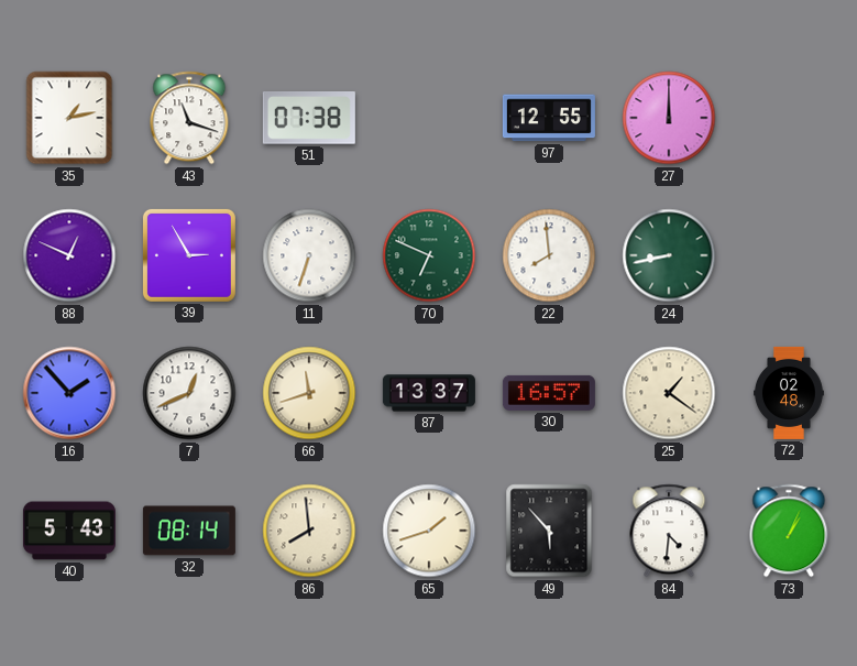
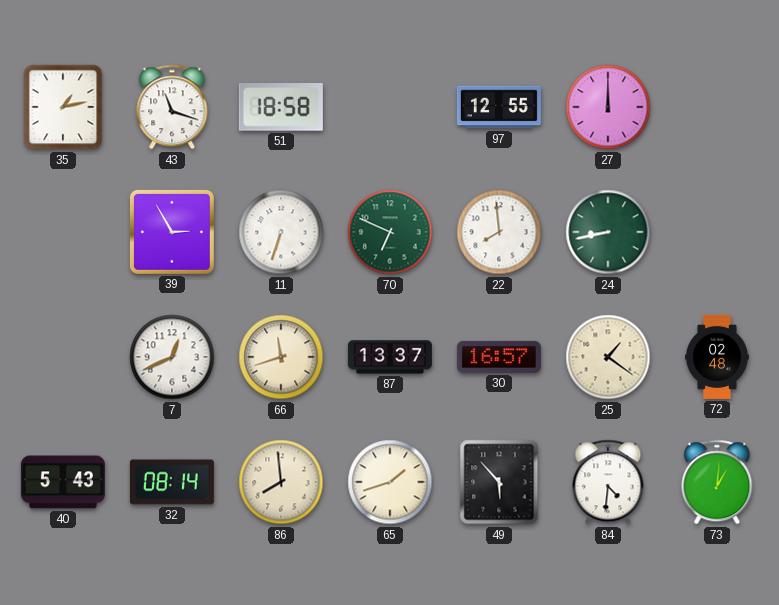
51: 07:38 -> 18:58
88: 12:49 -> none
16: 1:53 -> none
73: 1:04 -> 1:01
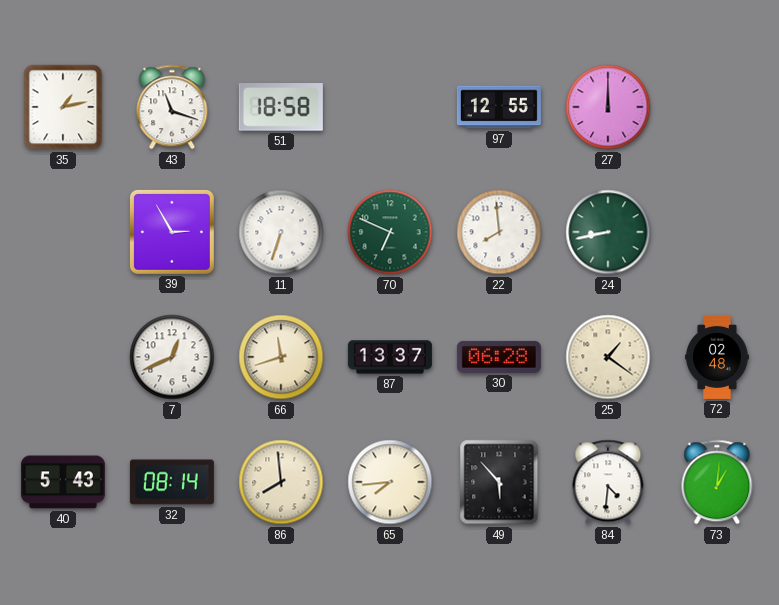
30: 16:57 -> 06:28
65: 1:42 -> 7:44
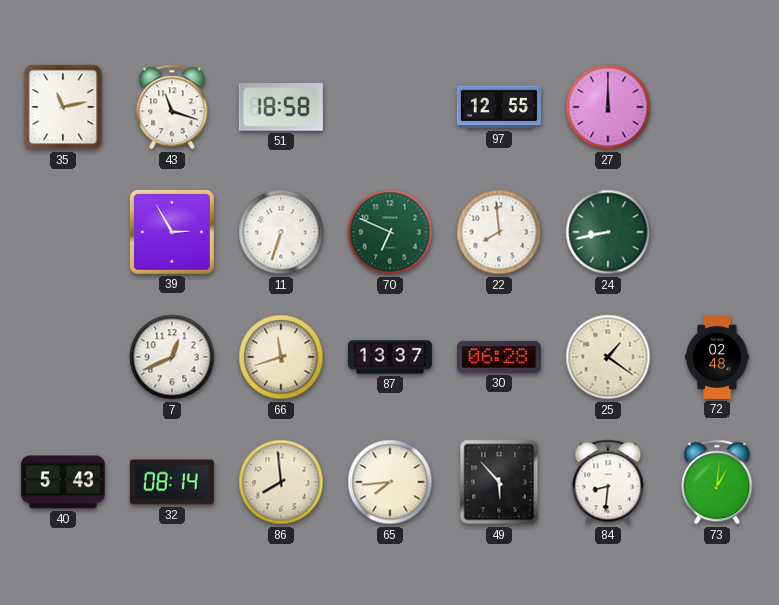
35: 1:13 -> 11:13
84: 4:31 -> 8:31
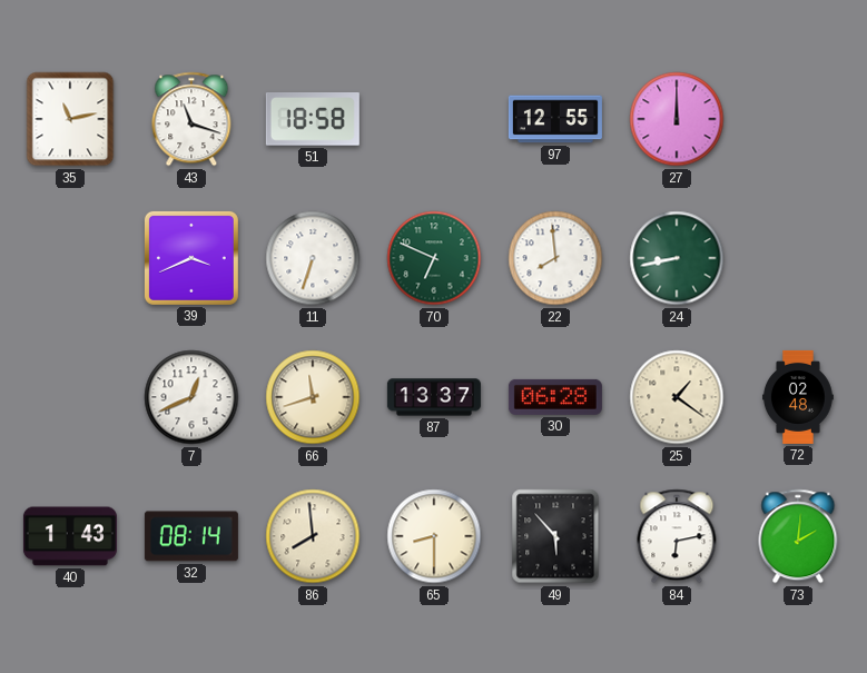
39: 2:55 -> 3:41
40: 5:43 -> 1:43
65: 7:44 -> 8:30
84: 8:31 -> 6:13
73: 1:01 -> 2:01
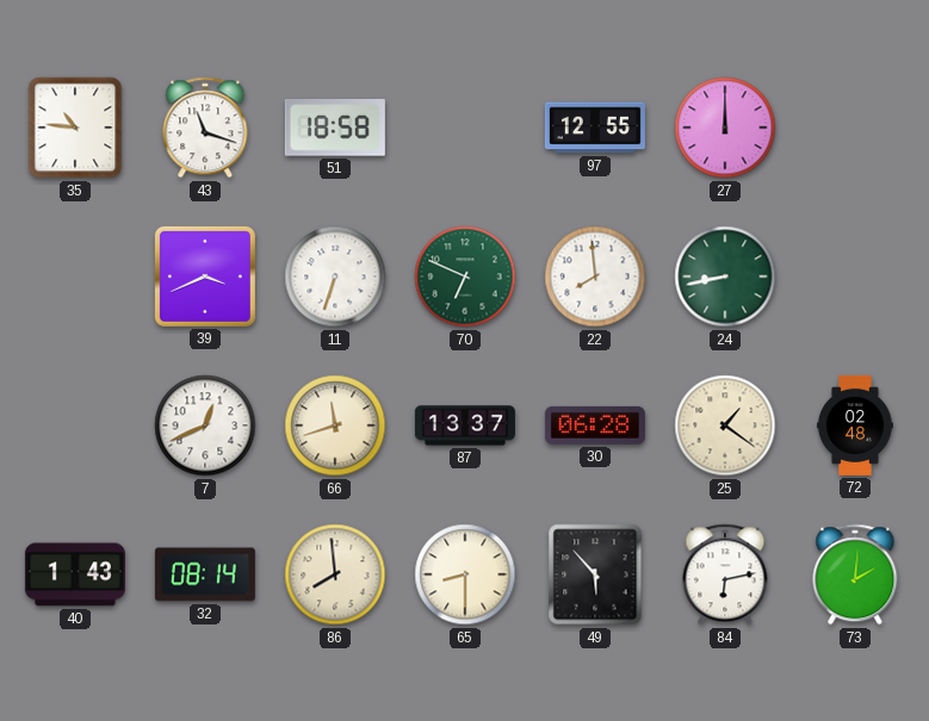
35: 11:13 -> 10:46
